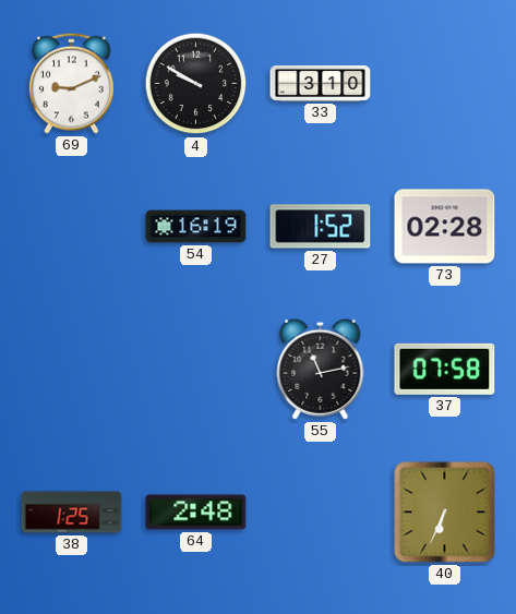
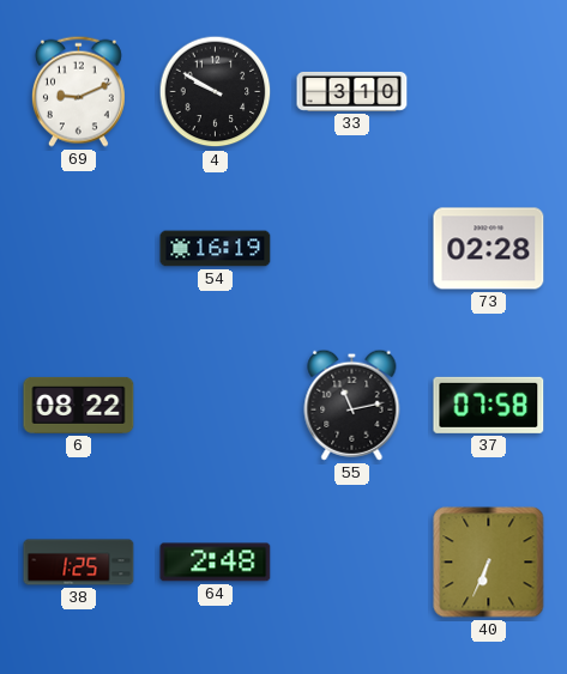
27: 1:52 -> none
6: none -> 08:22
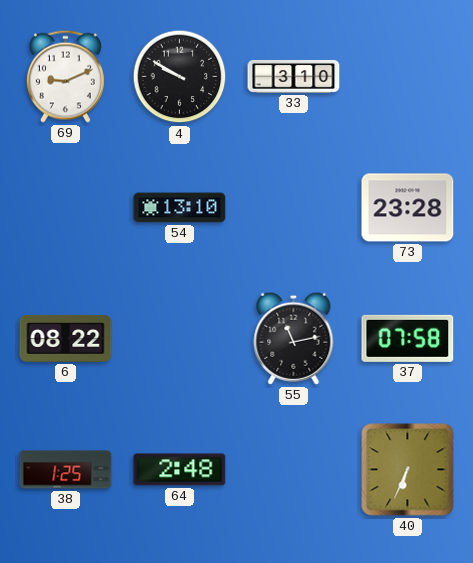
54: 16:19 -> 13:10
73: 02:28 -> 23:28
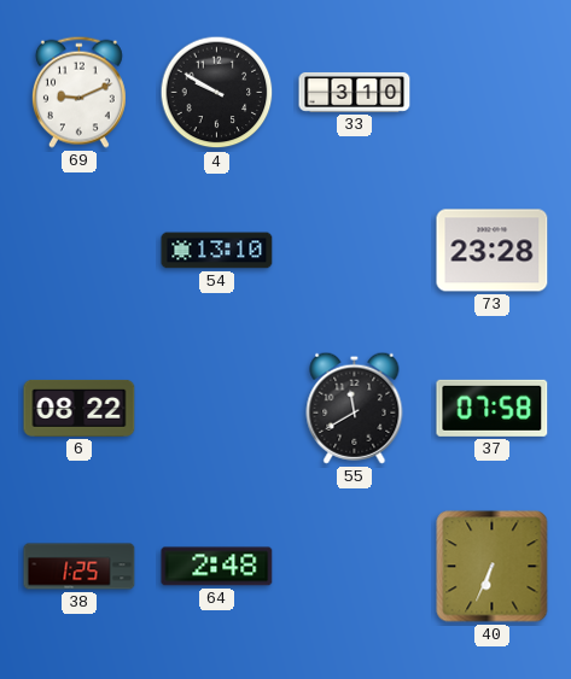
55: 11:13 -> 11:40
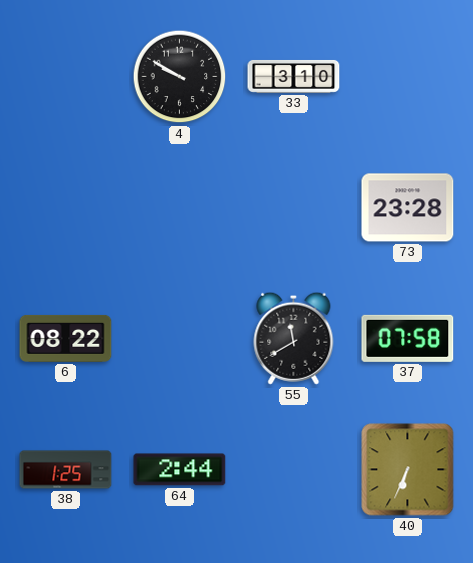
69: 9:11 -> none
54: 13:10 -> none
64: 2:48 -> 2:44
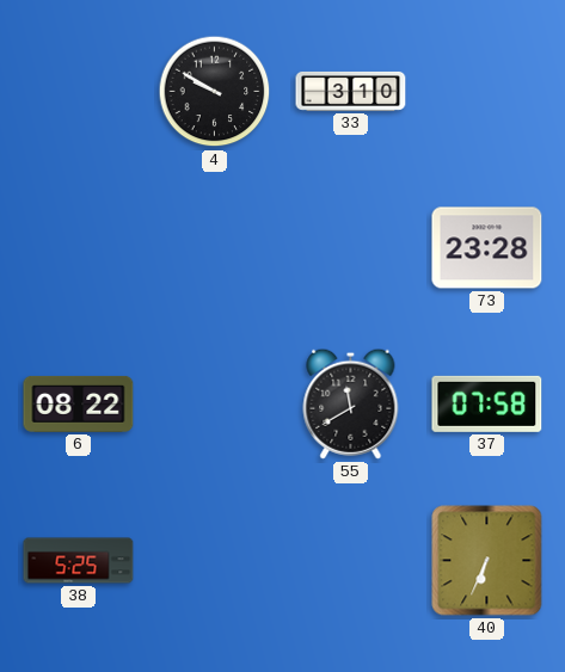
38: 1:25 -> 5:25
64: 2:44 -> none
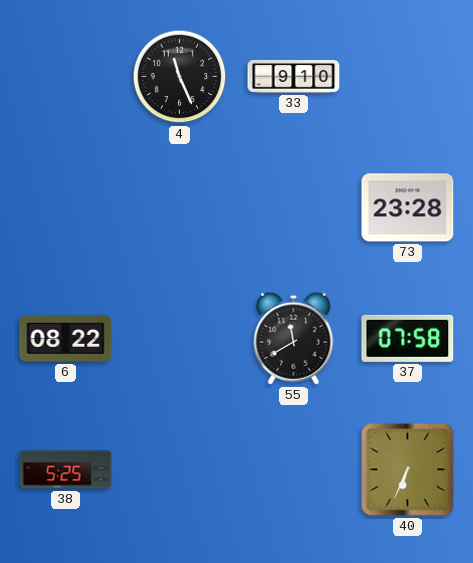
4: 9:50 -> 11:26
33: 3:10 -> 9:10
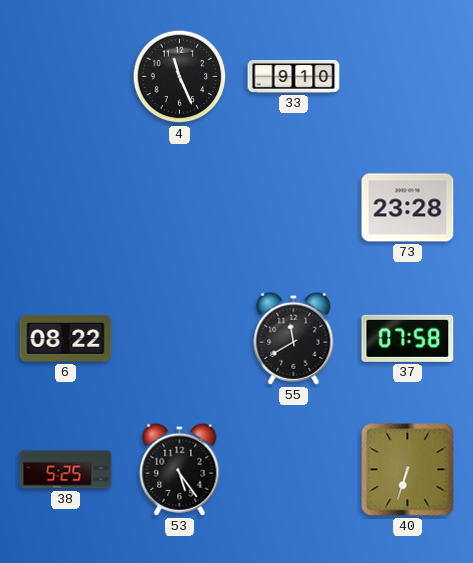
53: none -> 5:24
40: 6:34 -> 6:33
